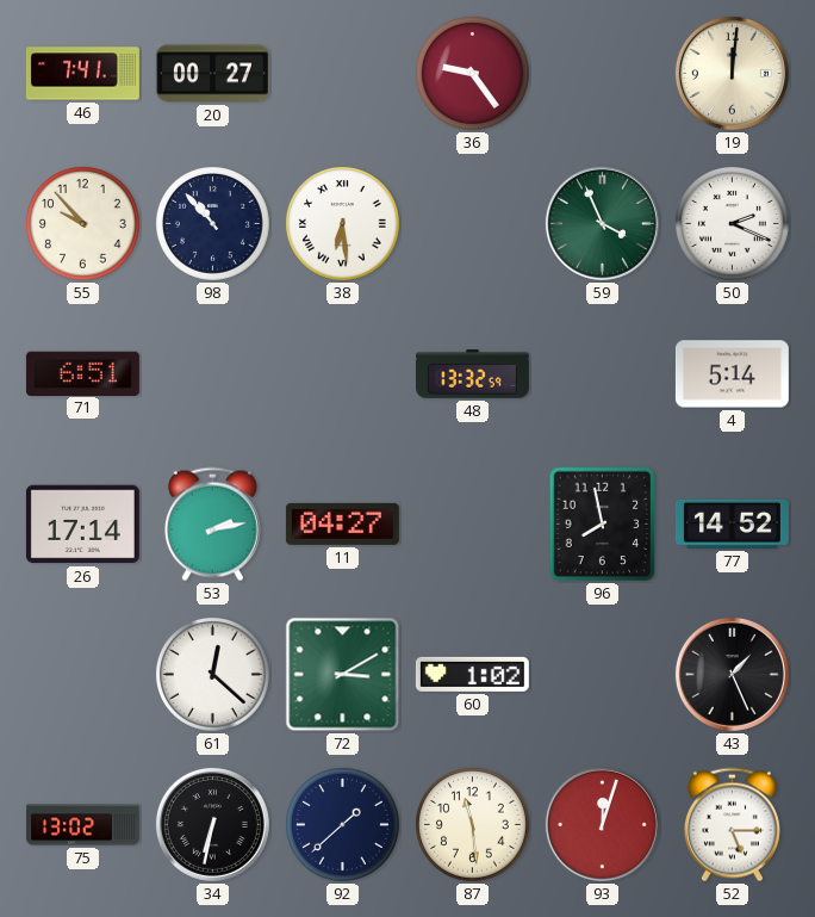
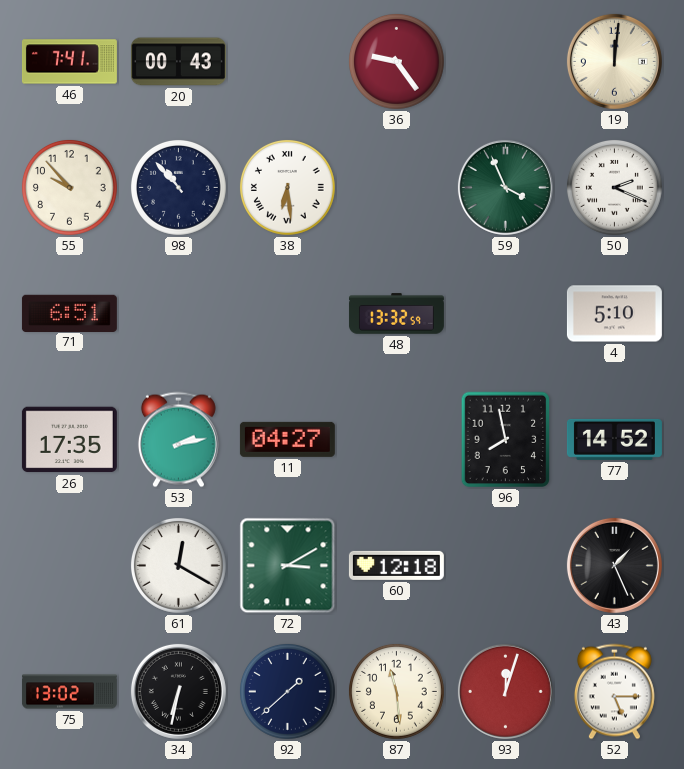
20: 00:27 -> 00:43
4: 5:14 -> 5:10
26: 17:14 -> 17:35
61: 12:22 -> 12:20
60: 1:02 -> 12:18
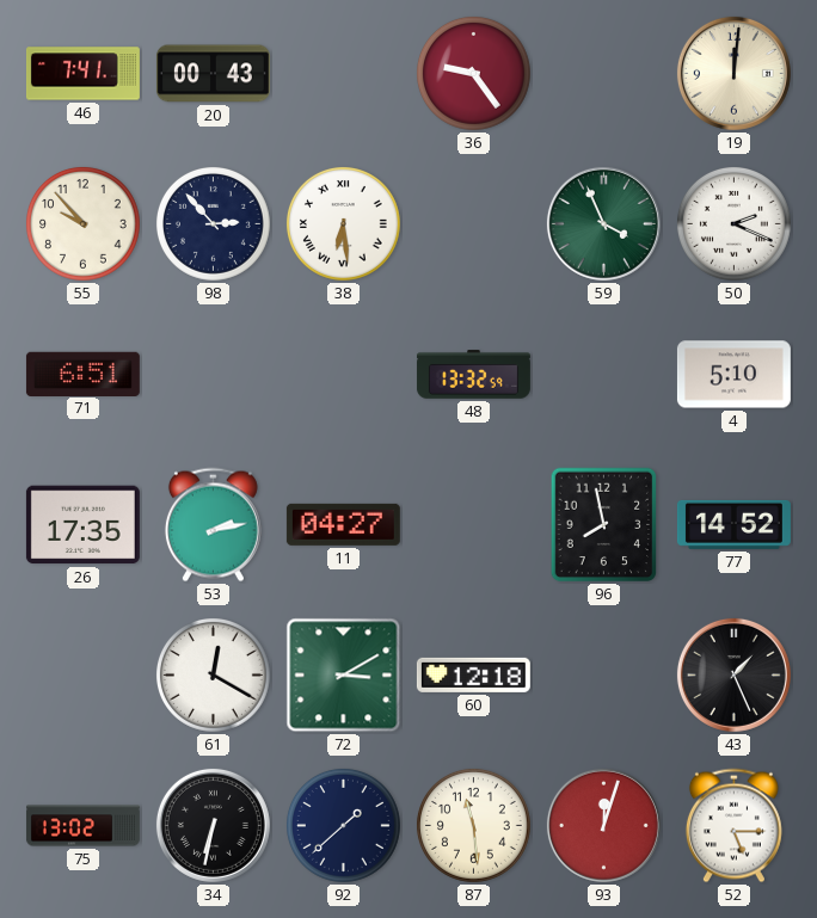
98: 10:53 -> 2:53
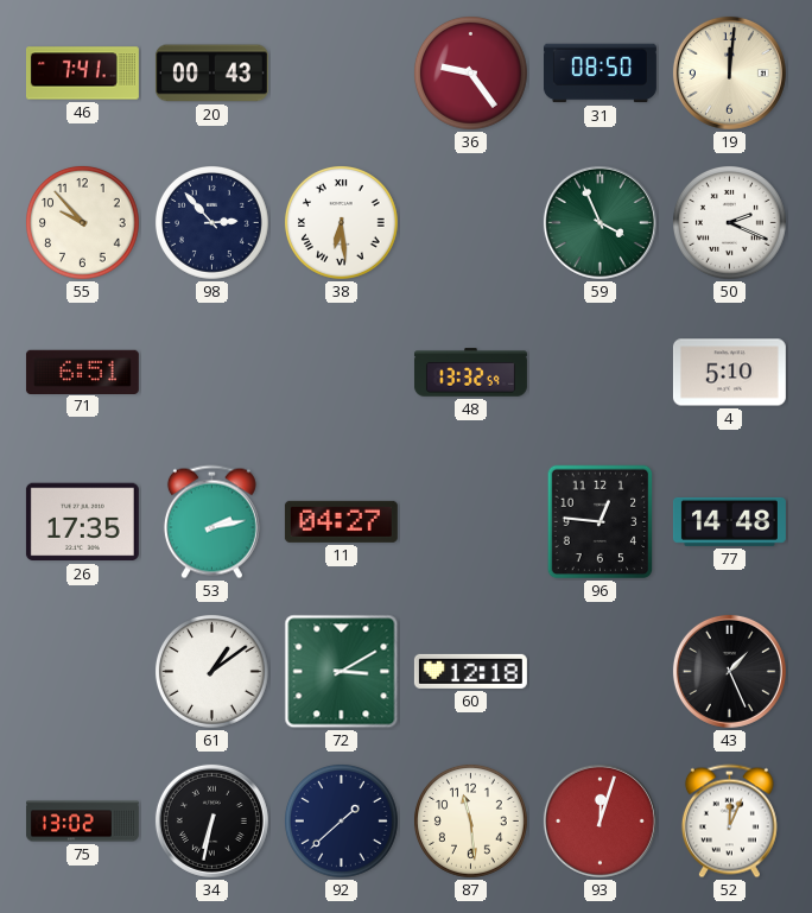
31: none -> 08:50
96: 7:58 -> 12:46
77: 14:52 -> 14:48
61: 12:20 -> 1:09
52: 5:15 -> 12:04
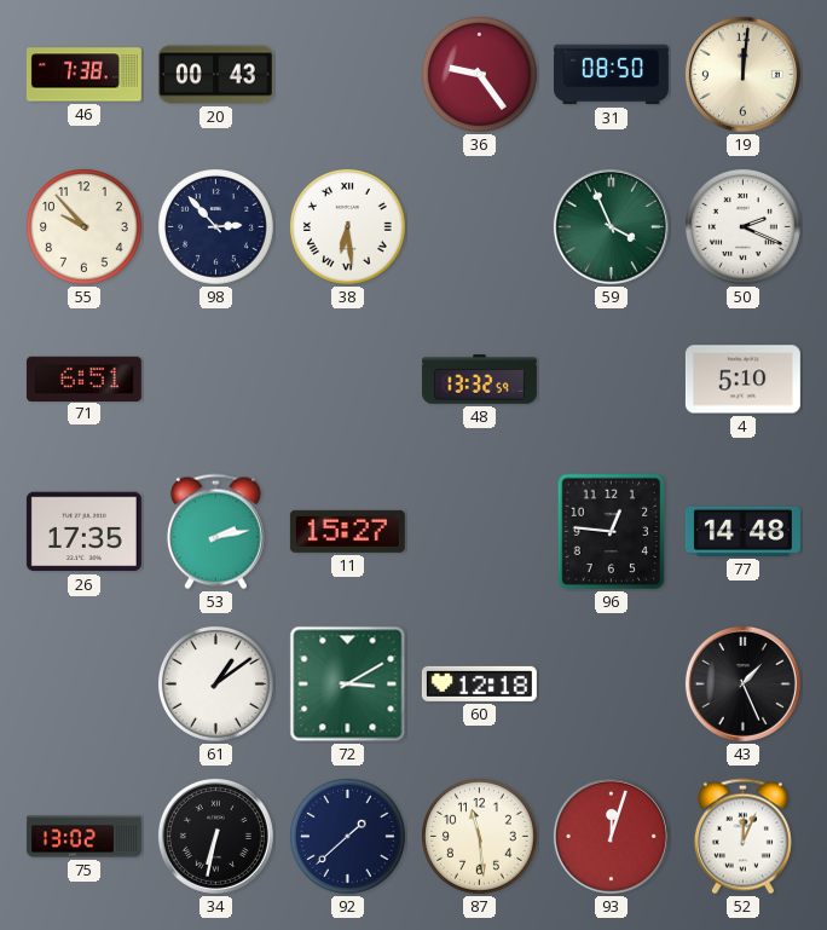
46: 7:41 -> 7:38
11: 04:27 -> 15:27
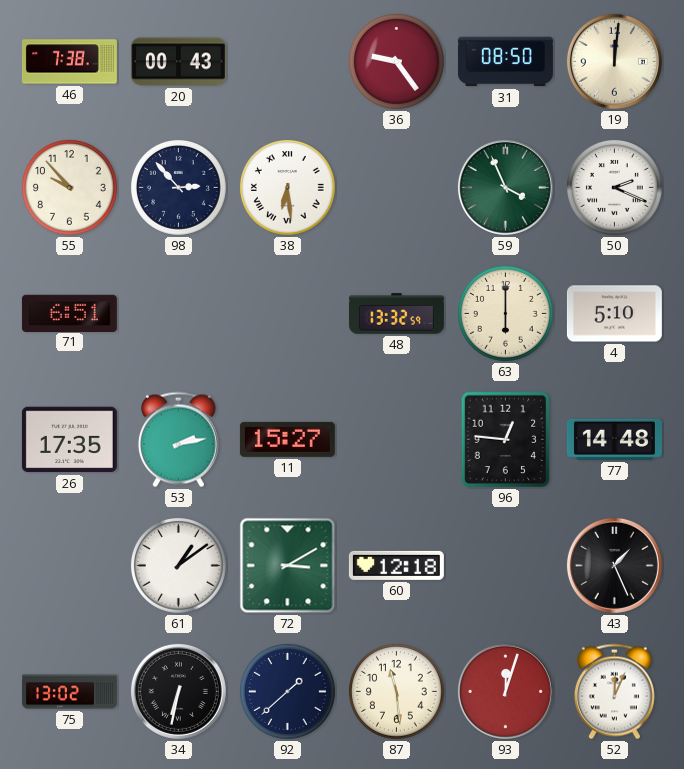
63: none -> 6:00
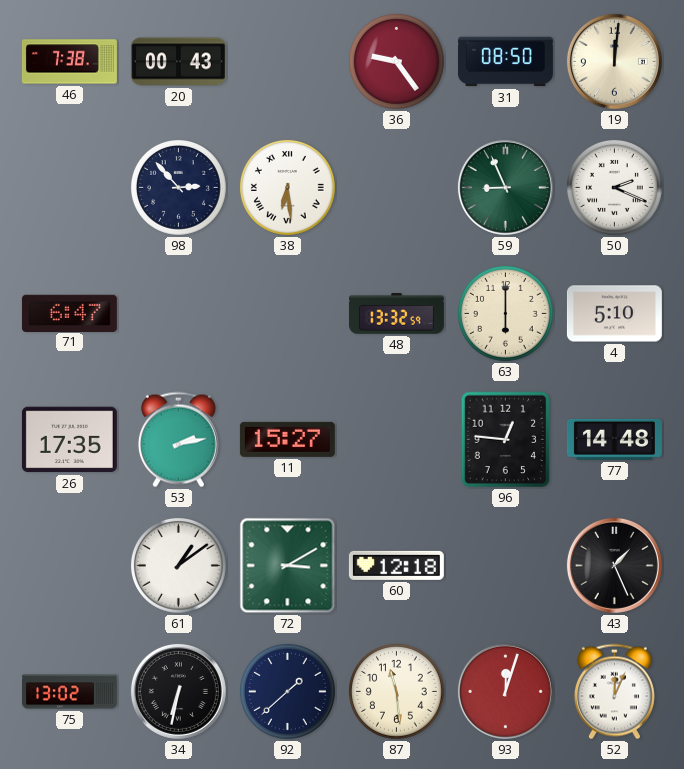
55: 9:53 -> none
59: 3:56 -> 8:56
71: 6:51 -> 6:47
